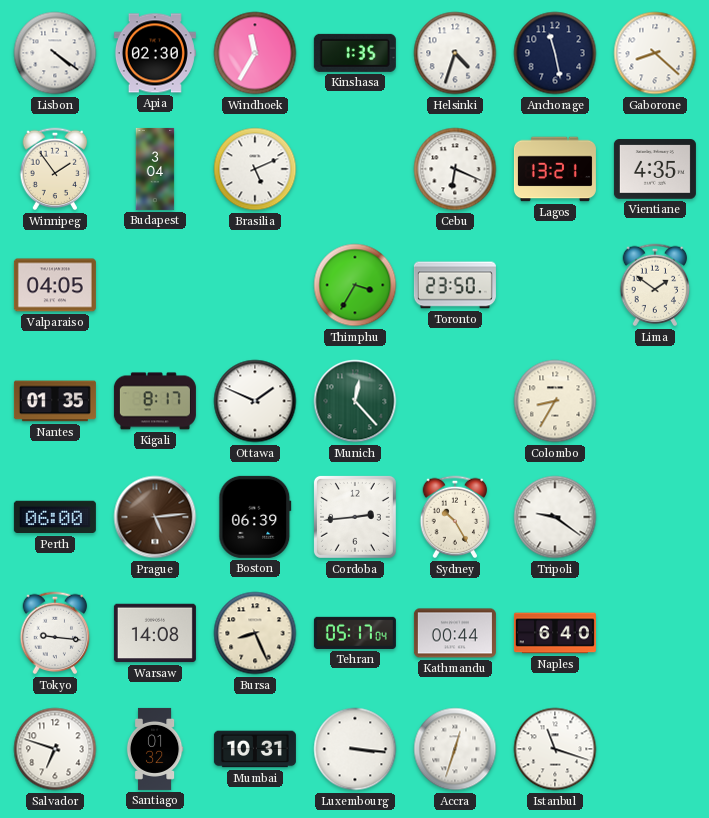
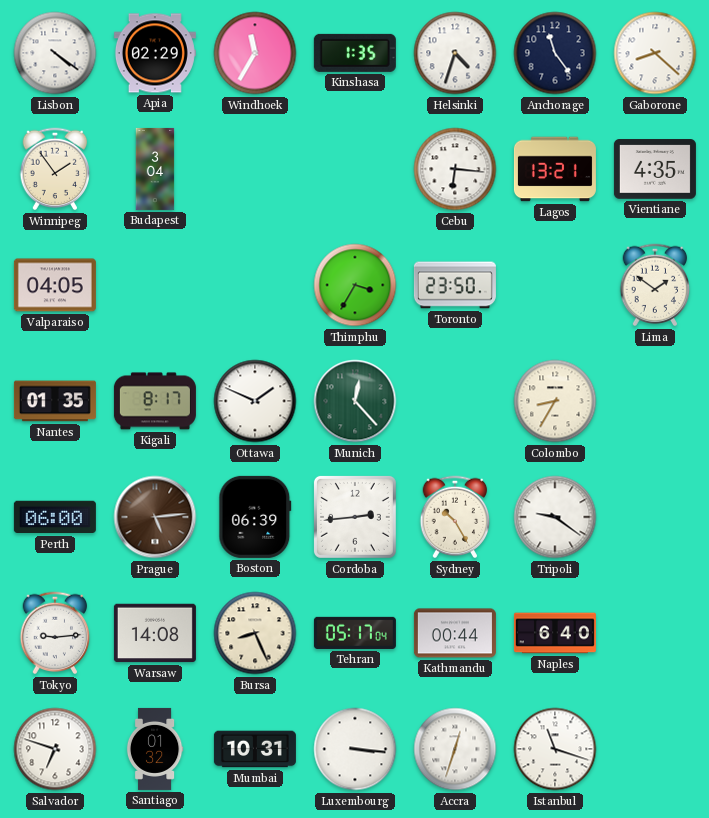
Apia: 02:30 -> 02:29
Anchorage: 11:28 -> 11:24
Brasilia: 5:11 -> none
Cebu: 6:19 -> 6:16
Tokyo: 9:16 -> 9:14
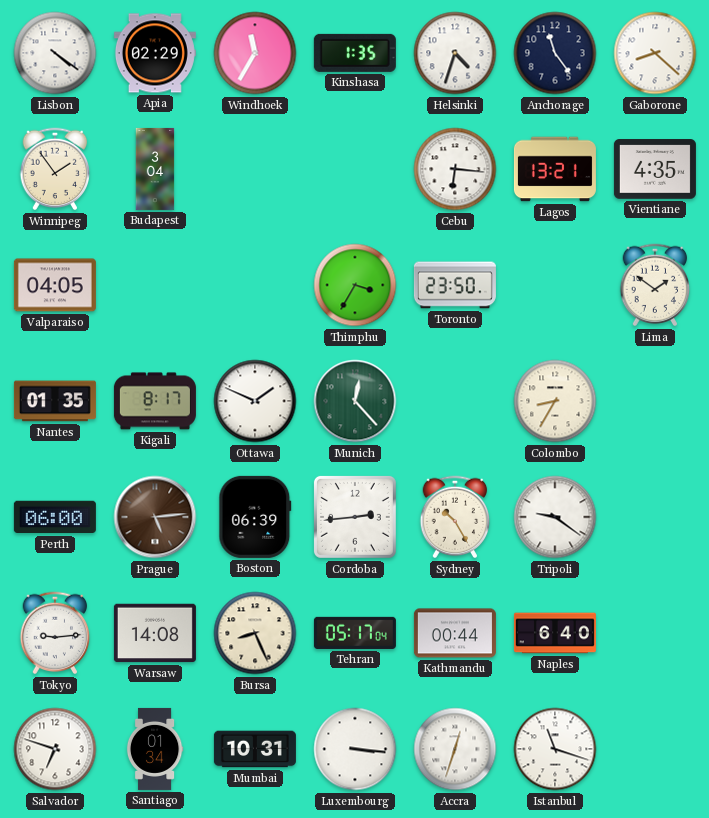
Santiago: 01:32 -> 01:34
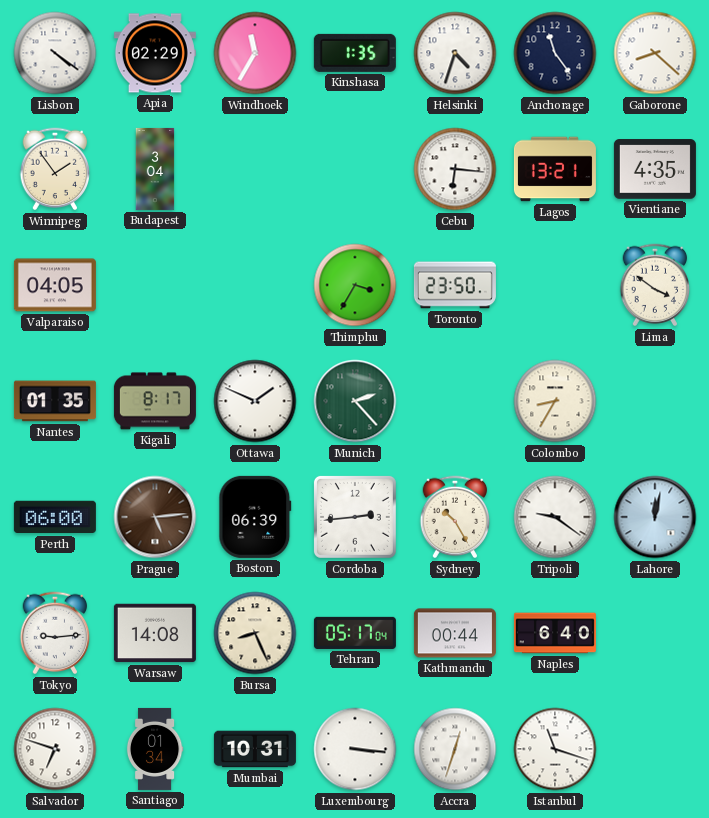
Lima: 1:51 -> 3:51
Munich: 12:23 -> 2:23
Lahore: none -> 12:02
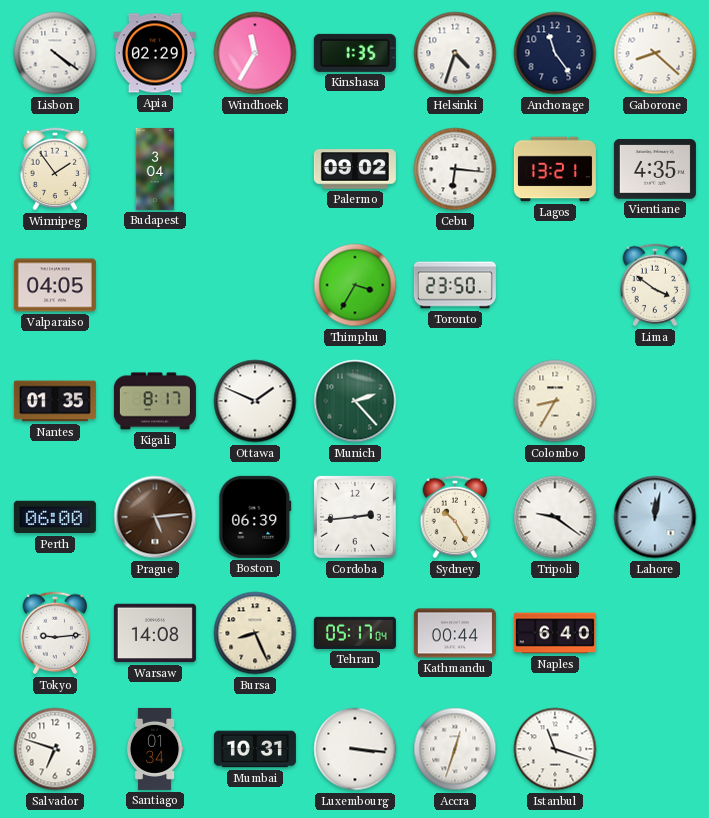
Palermo: none -> 09:02
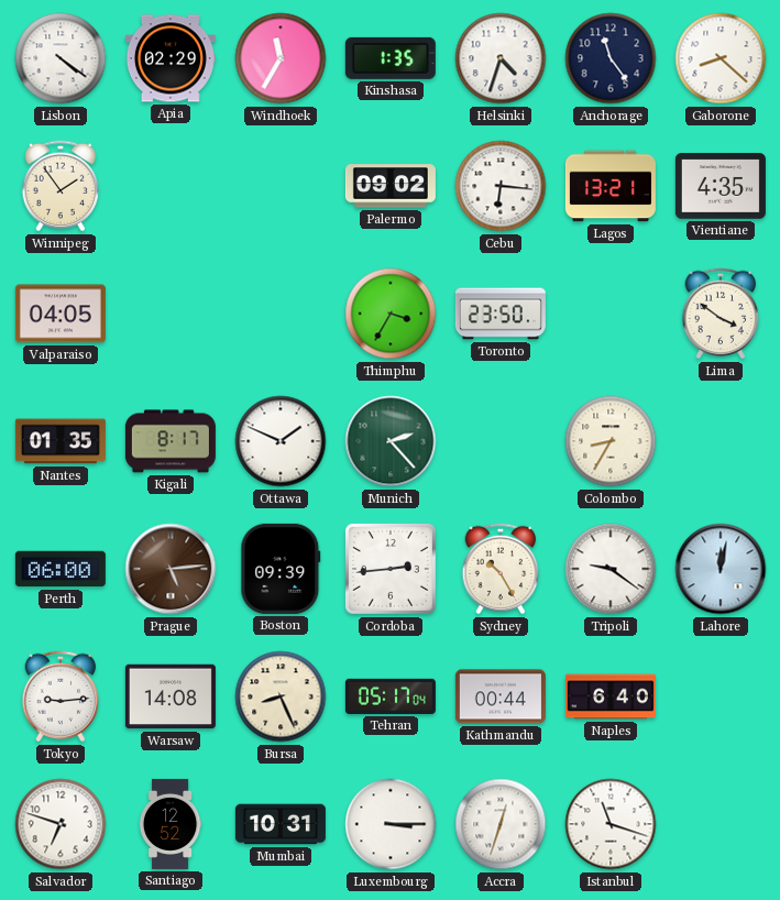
Budapest: 3:04 -> none
Boston: 06:39 -> 09:39
Santiago: 01:34 -> 12:52
Luxembourg: 3:16 -> 3:15
